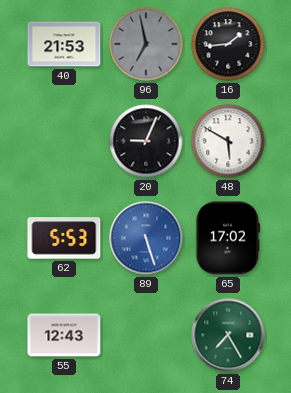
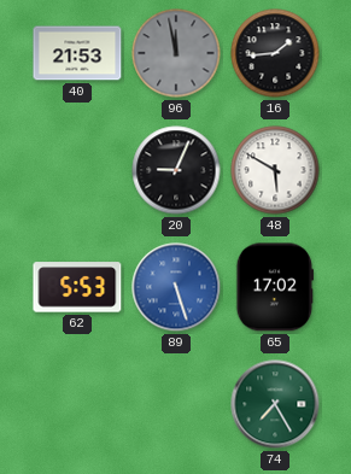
96: 6:58 -> 11:58
55: 12:43 -> none
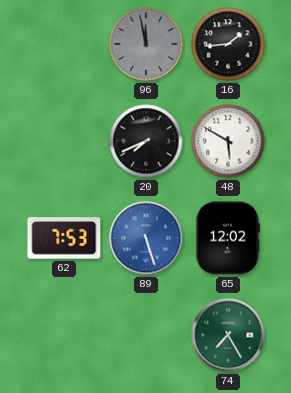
40: 21:53 -> none
20: 9:04 -> 7:41
62: 5:53 -> 7:53
65: 17:02 -> 12:02
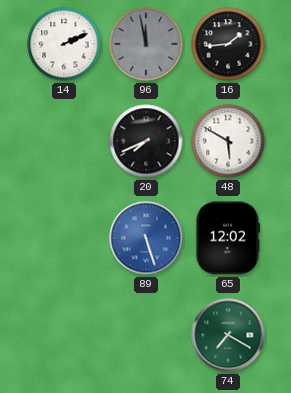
14: none -> 2:11
62: 7:53 -> none
74: 7:25 -> 7:20
